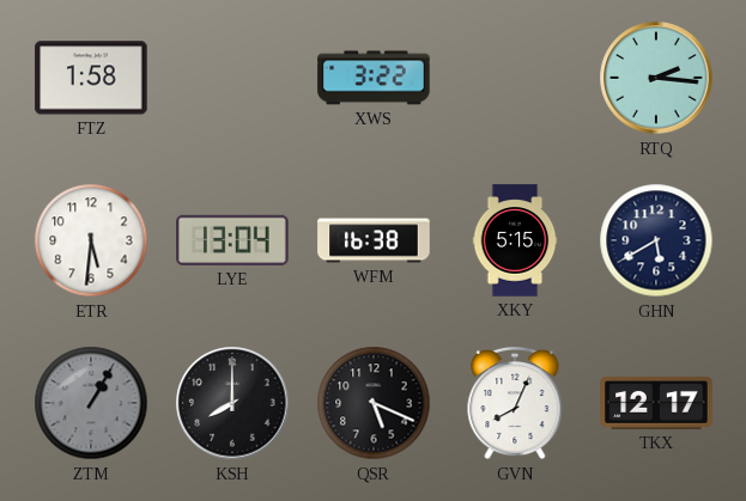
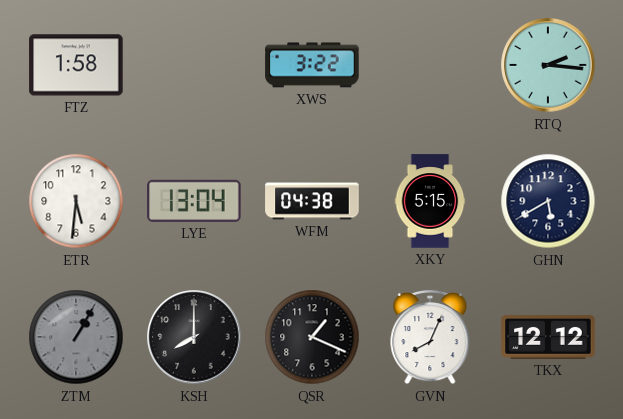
WFM: 16:38 -> 04:38
QSR: 5:19 -> 1:19
TKX: 12:17 -> 12:12
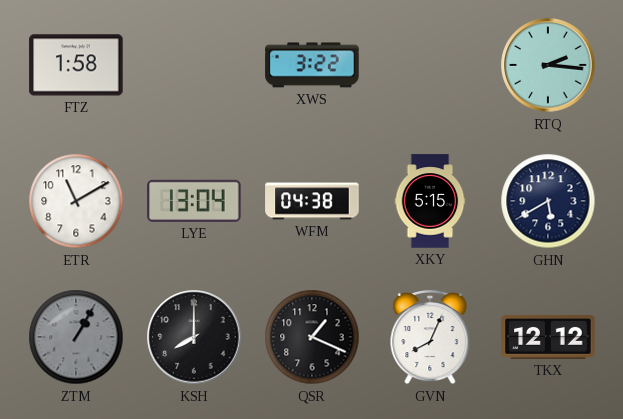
ETR: 5:31 -> 11:10
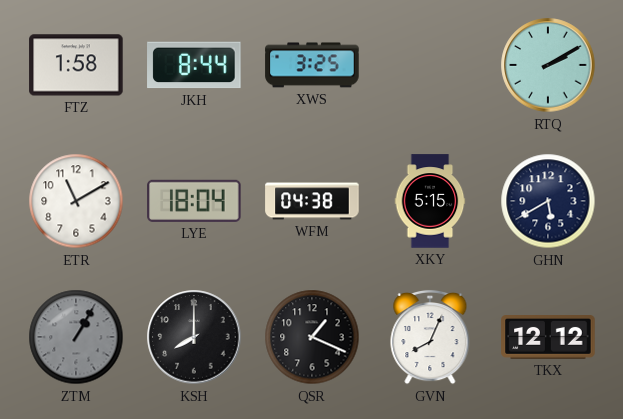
JKH: none -> 8:44
XWS: 3:22 -> 3:25
RTQ: 2:16 -> 2:10
LYE: 13:04 -> 18:04
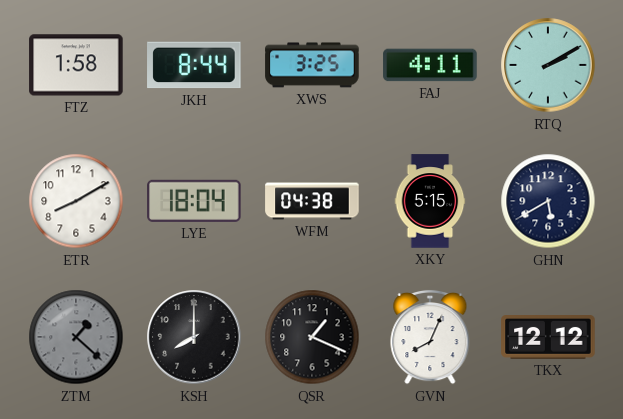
FAJ: none -> 4:11
ETR: 11:10 -> 8:10
ZTM: 1:05 -> 1:22
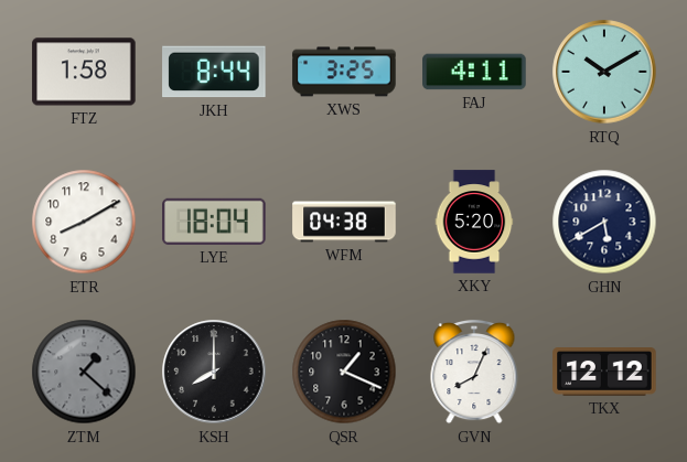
RTQ: 2:10 -> 10:10
XKY: 5:15 -> 5:20
